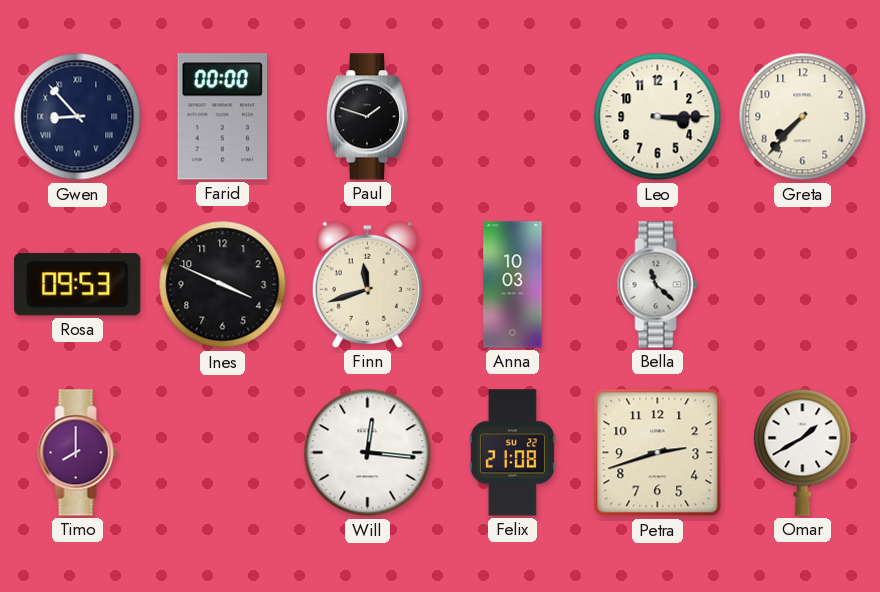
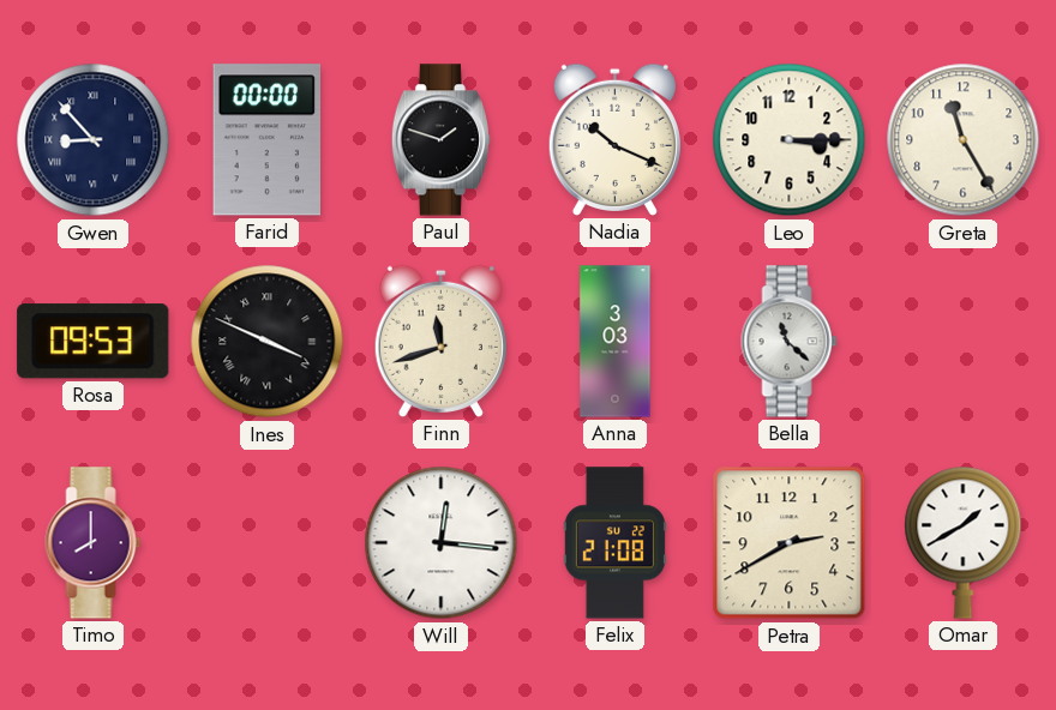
Nadia: none -> 10:19
Greta: 7:37 -> 11:25
Ines numerals: Arabic -> Roman
Anna: 10:03 -> 3:03
Petra: 2:42 -> 2:40
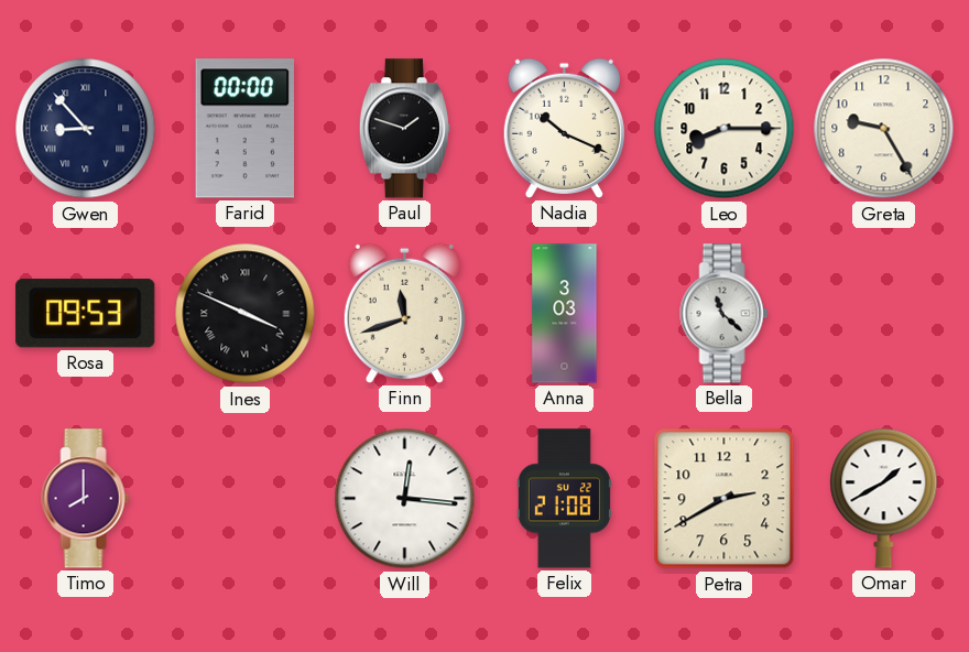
Leo: 3:15 -> 8:15
Greta: 11:25 -> 9:25
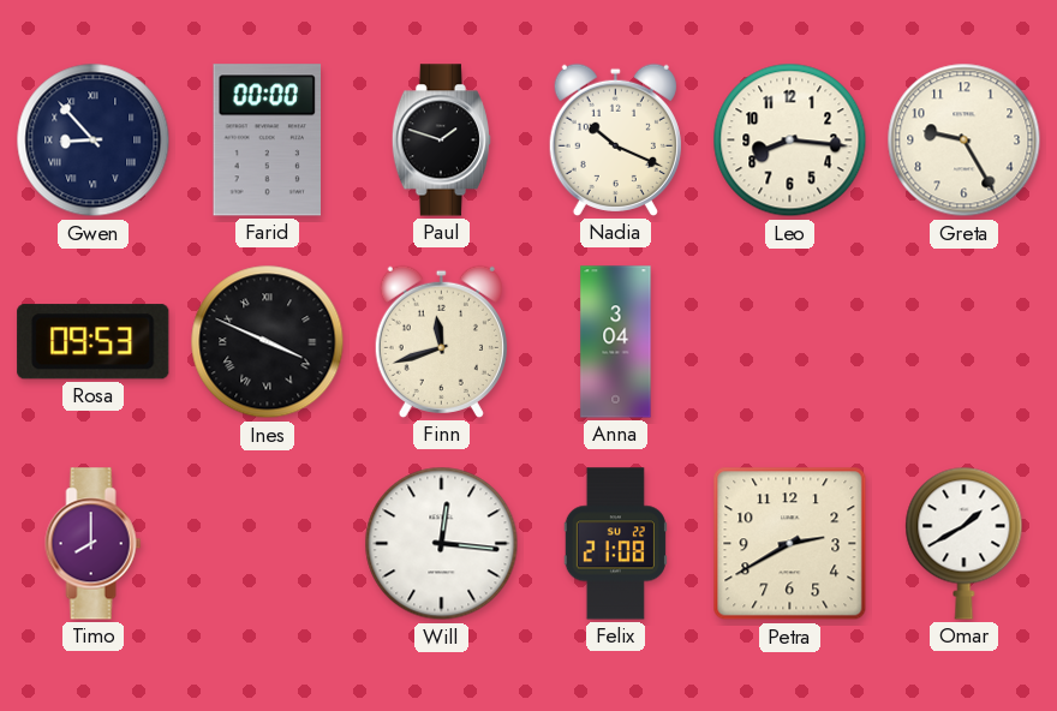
Leo: 8:15 -> 8:16
Anna: 3:03 -> 3:04
Bella: 11:22 -> none
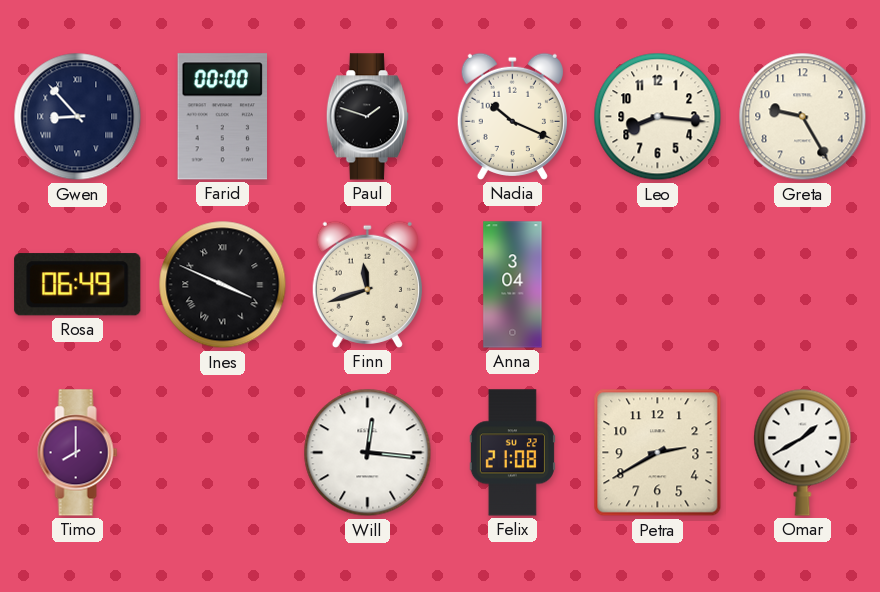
Rosa: 09:53 -> 06:49
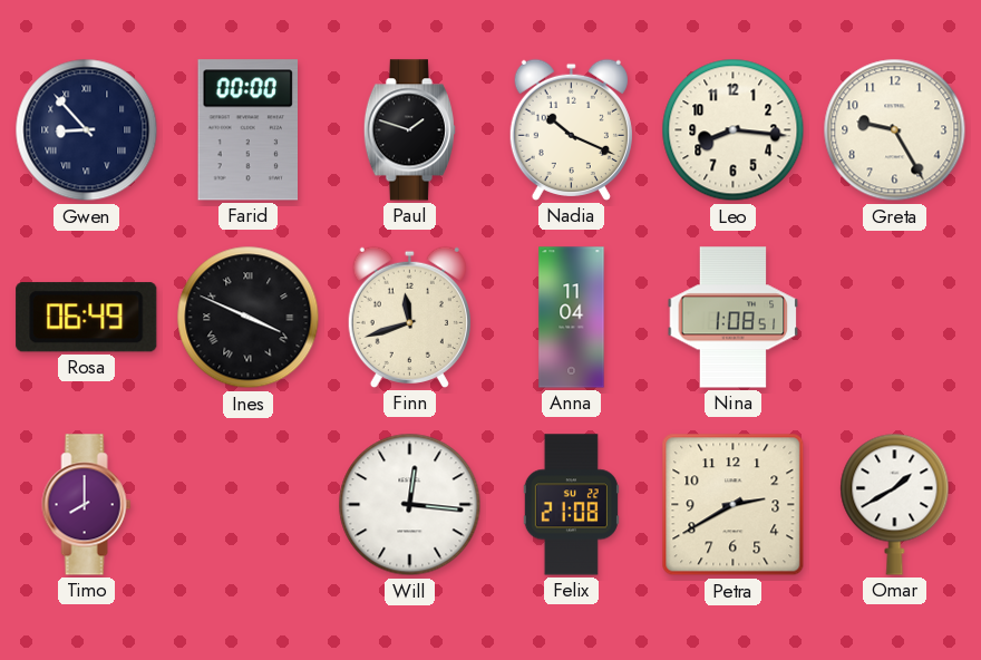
Anna: 3:04 -> 11:04
Nina: none -> 1:08
